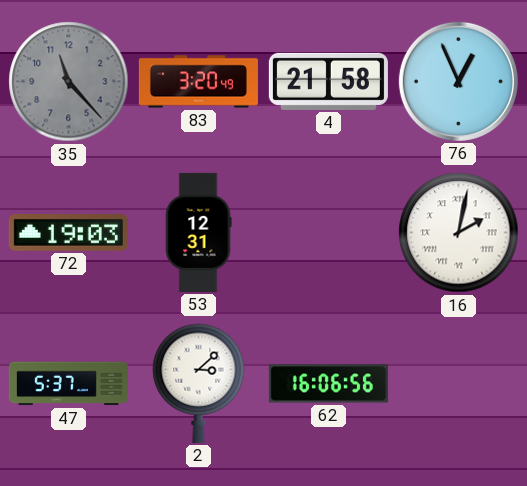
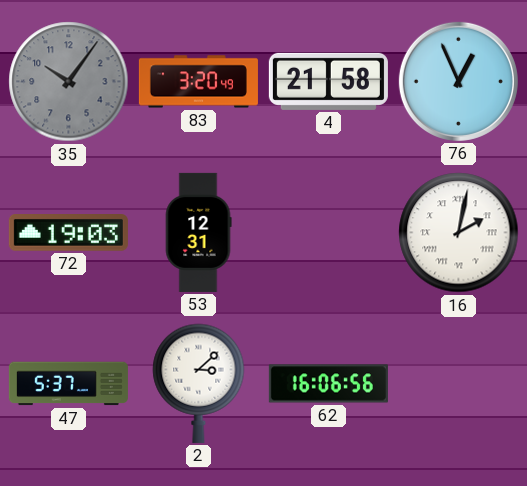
35: 11:23 -> 10:06
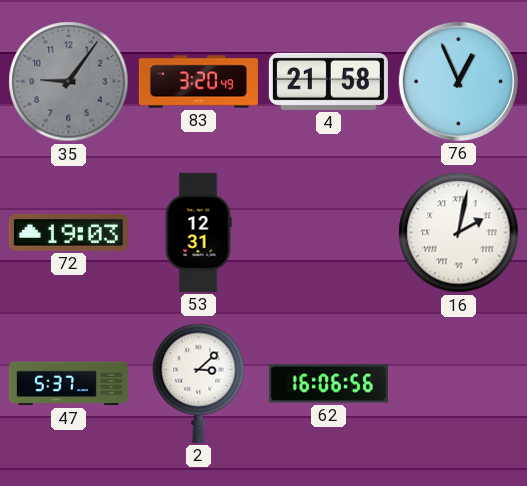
35: 10:06 -> 9:06
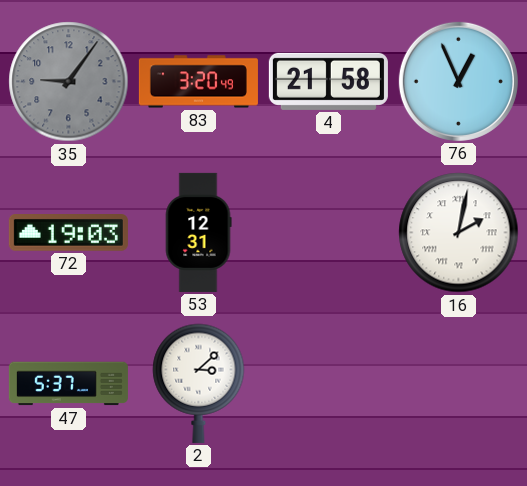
62: 16:06 -> none
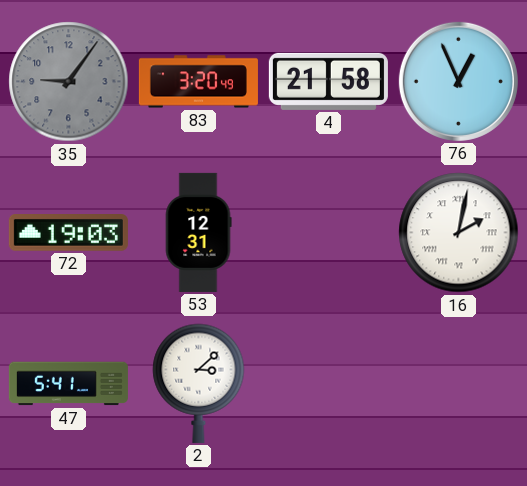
47: 5:37 -> 5:41
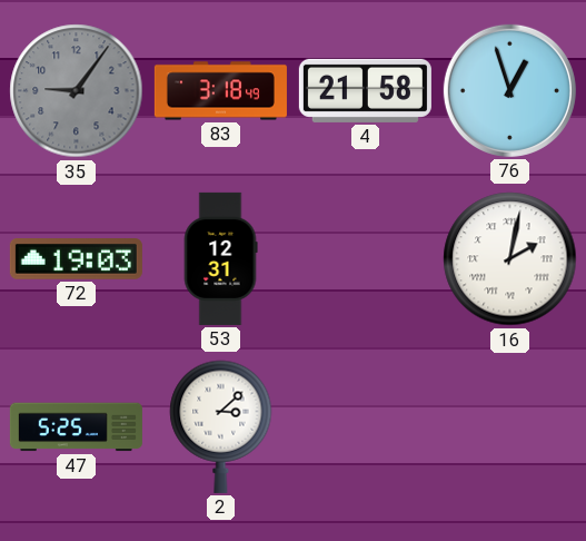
83: 3:20 -> 3:18
76: 12:56 -> 12:57
47: 5:41 -> 5:25
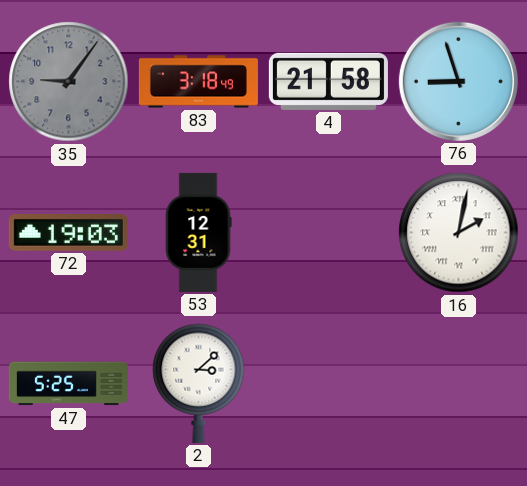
76: 12:57 -> 8:57
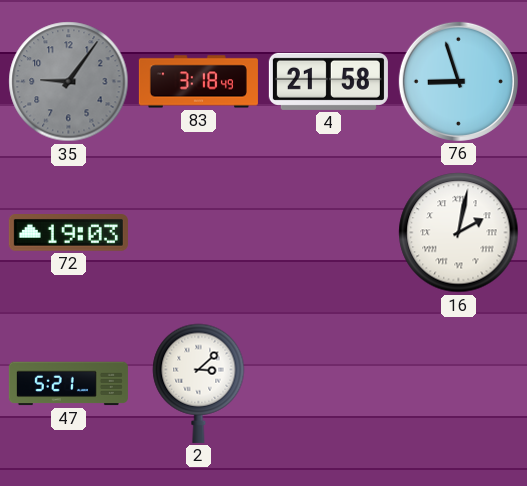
53: 12:31 -> none
47: 5:25 -> 5:21
